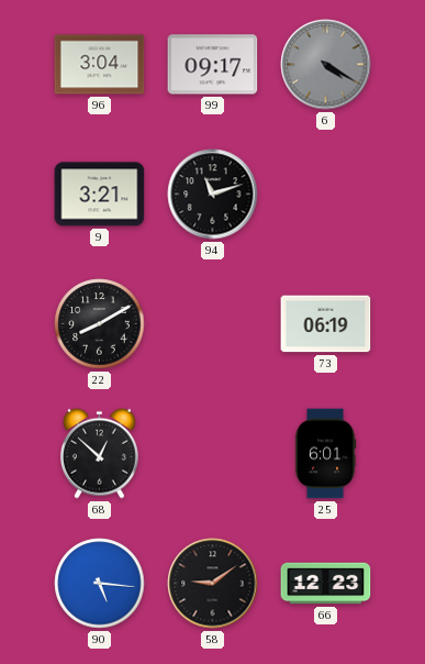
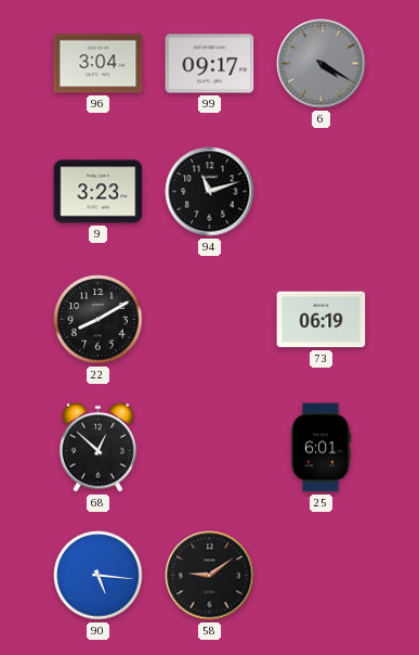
9: 3:21 -> 3:23
66: 12:23 -> none
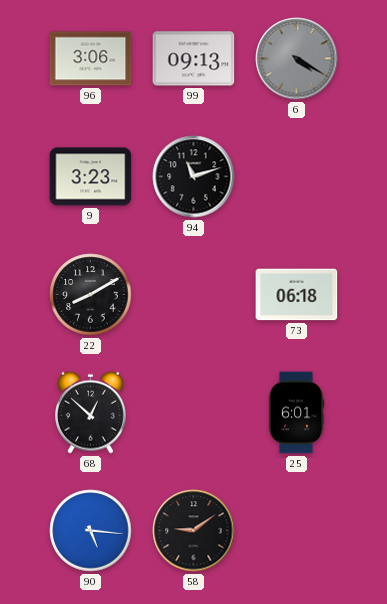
96: 3:04 -> 3:06
99: 09:17 -> 09:13
73: 06:19 -> 06:18
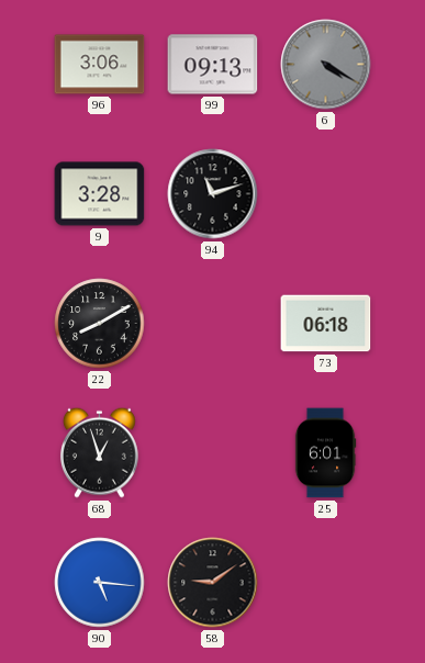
9: 3:23 -> 3:28
68: 12:52 -> 12:57
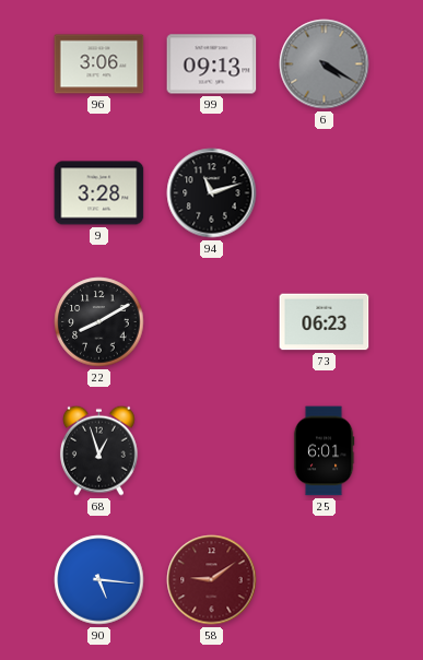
73: 06:18 -> 06:23
58 dial: black -> burgundy
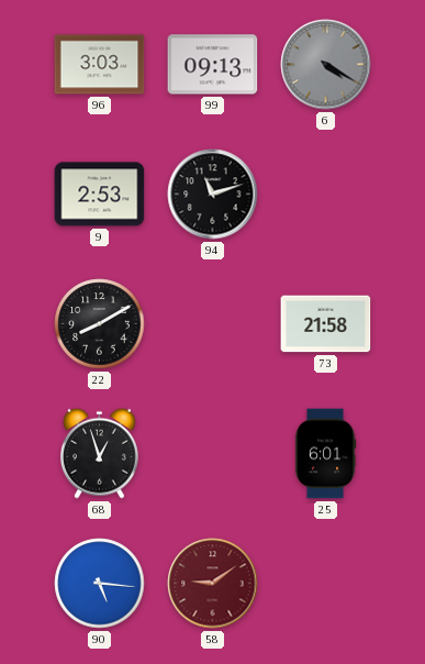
96: 3:06 -> 3:03
9: 3:28 -> 2:53
73: 06:23 -> 21:58
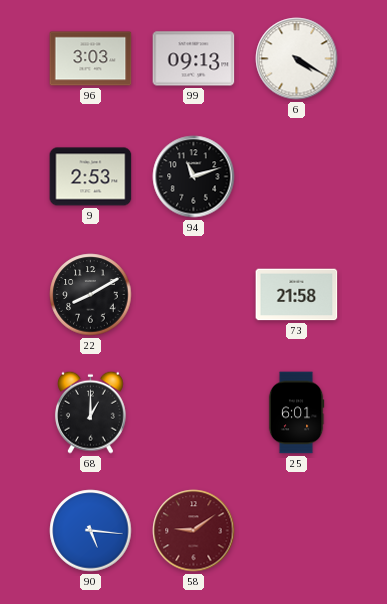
6 dial: grey -> white
68: 12:57 -> 1:00
